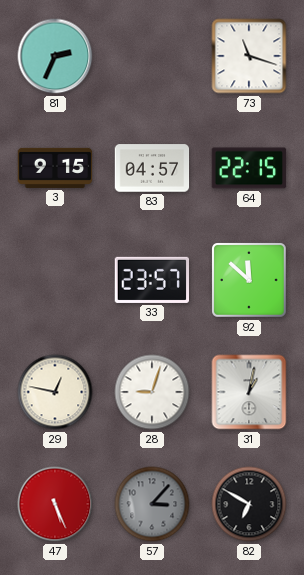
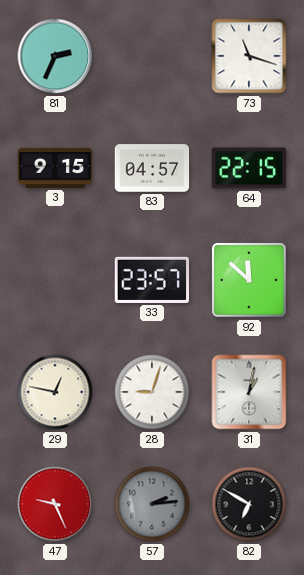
47: 5:26 -> 9:26
57: 3:07 -> 2:14
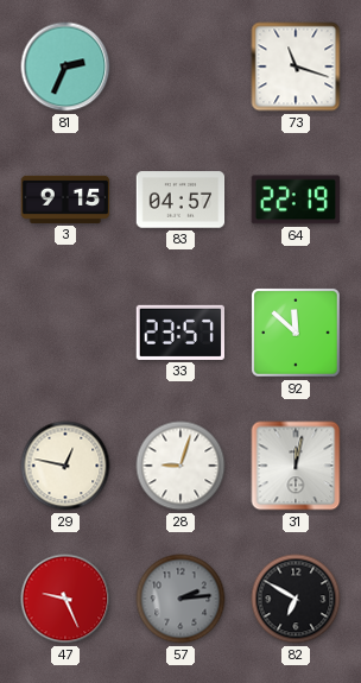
64: 22:15 -> 22:19
31: 1:02 -> 12:02
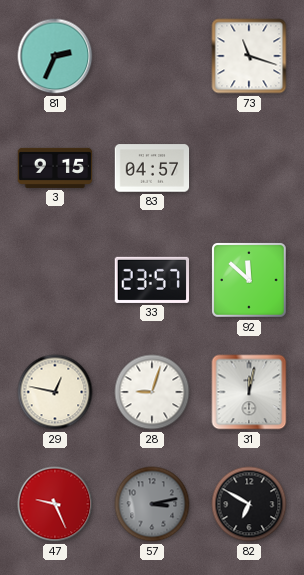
64: 22:19 -> none
57: 2:14 -> 3:13
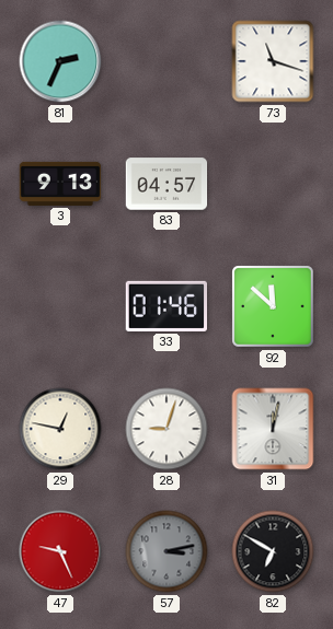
3: 9:15 -> 9:13
33: 23:57 -> 01:46
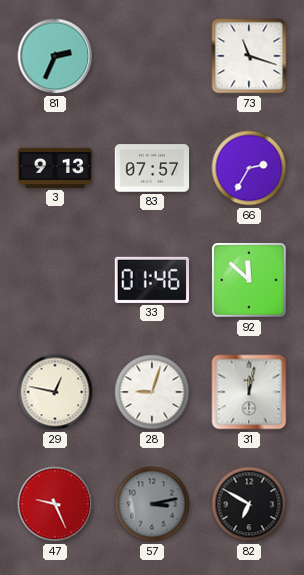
83: 04:57 -> 07:57
66: none -> 2:35
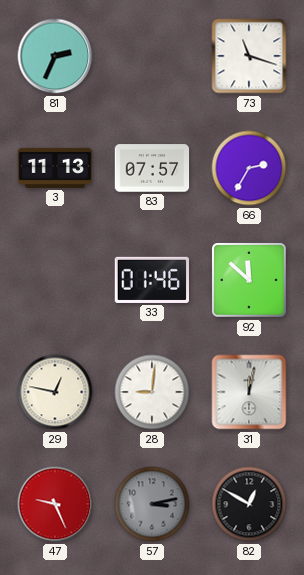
3: 9:13 -> 11:13
28: 9:03 -> 9:01
82: 6:50 -> 12:50
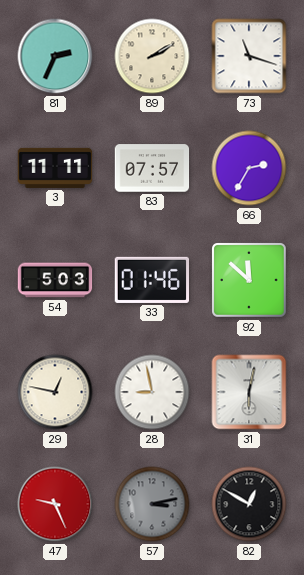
89: none -> 2:10
3: 11:13 -> 11:11
54: none -> 5:03
28: 9:01 -> 8:58
31: 12:02 -> 6:02
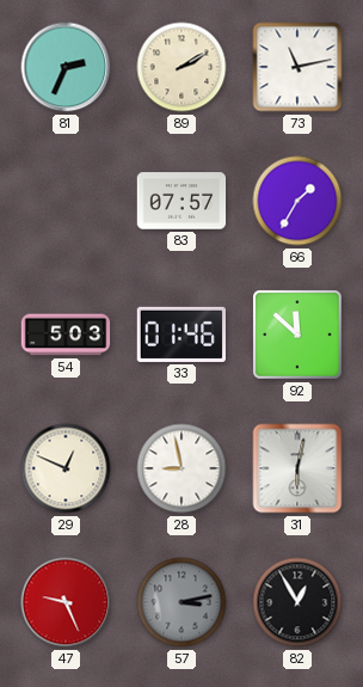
73: 11:18 -> 11:13
3: 11:11 -> none
66: 2:35 -> 1:35
29: 12:47 -> 12:49
82: 12:50 -> 12:55
